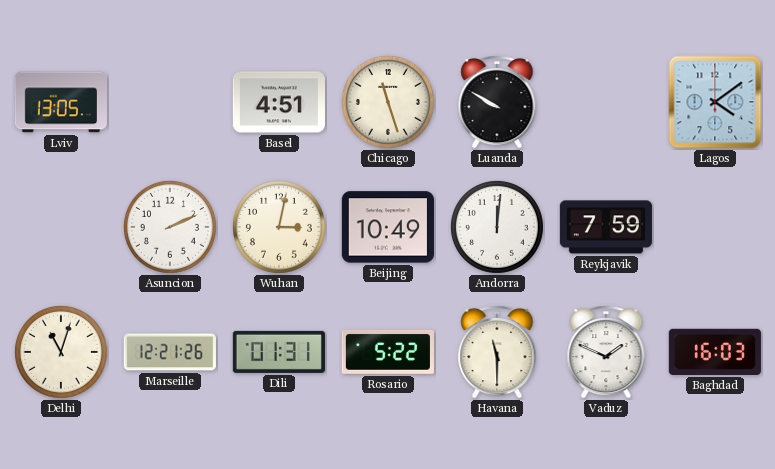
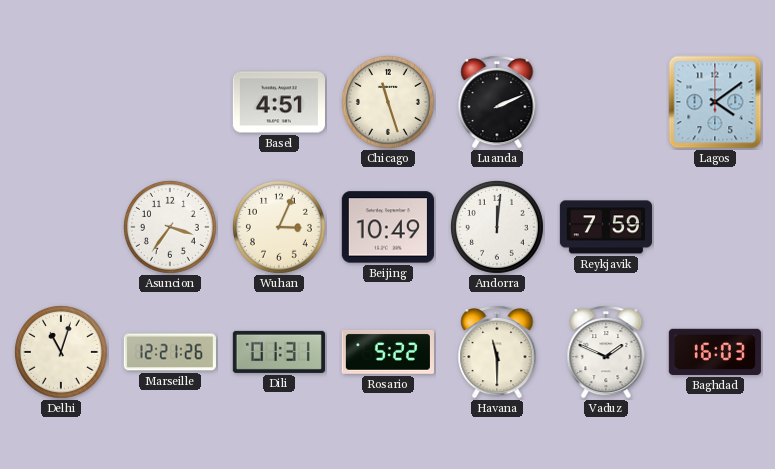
Lviv: 13:05 -> none
Luanda: 9:50 -> 2:11
Asuncion: 2:11 -> 3:36
Wuhan: 3:02 -> 3:04
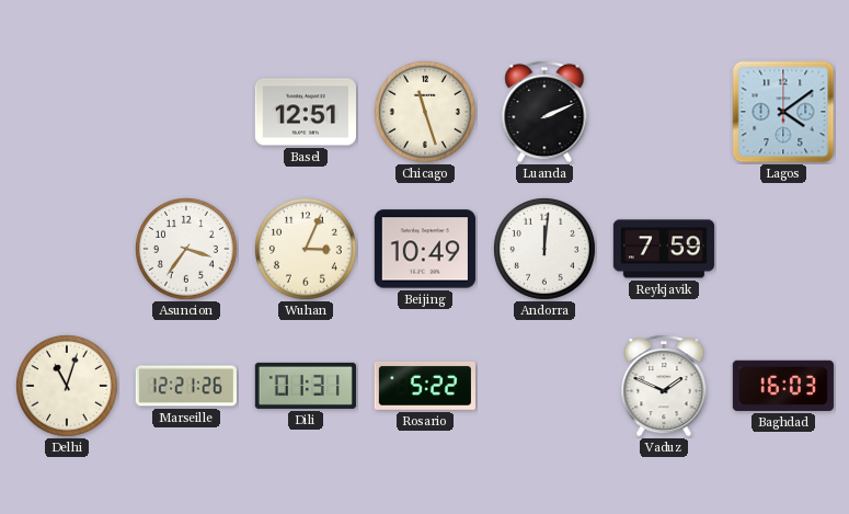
Basel: 4:51 -> 12:51
Havana: 11:30 -> none
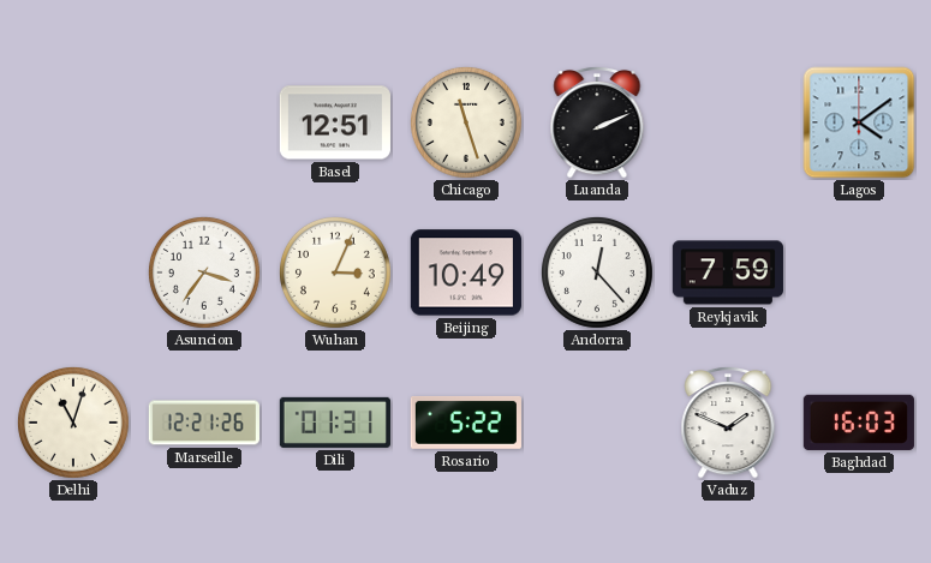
Andorra: 12:01 -> 12:23
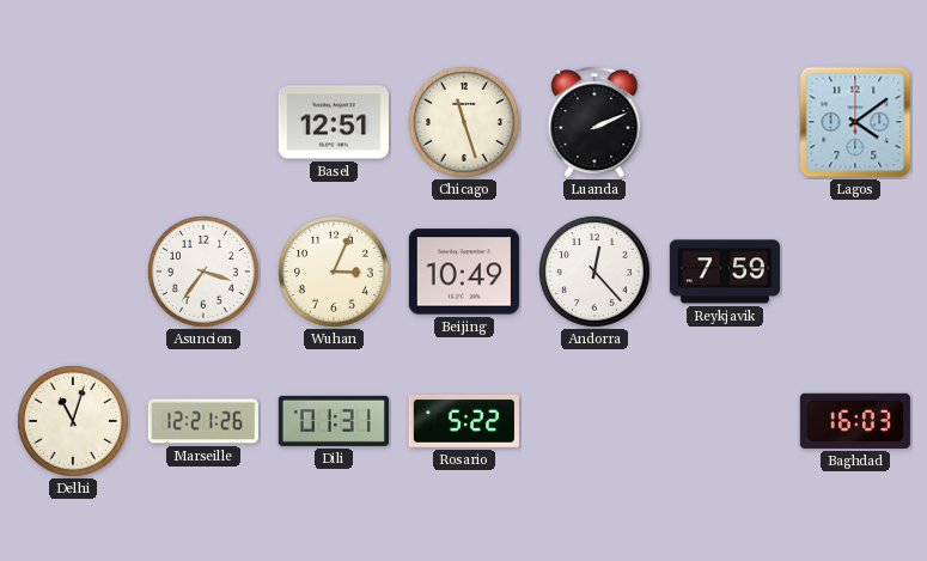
Vaduz: 1:49 -> none
